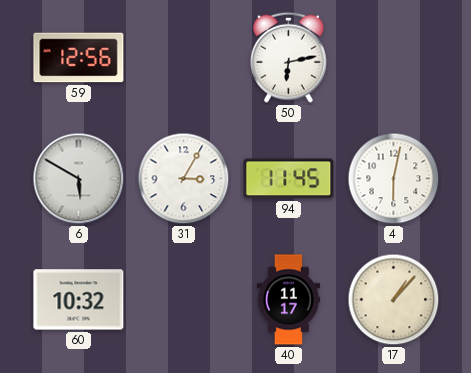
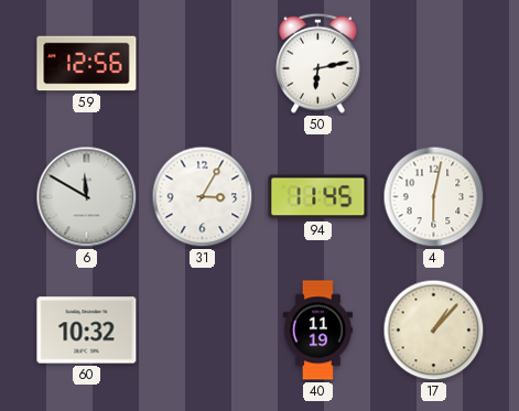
6: 5:50 -> 11:50
40: 11:17 -> 11:19
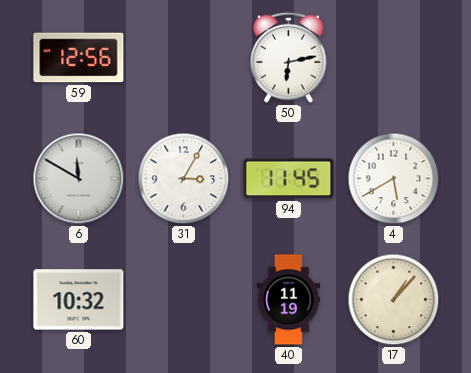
4: 6:02 -> 5:40
